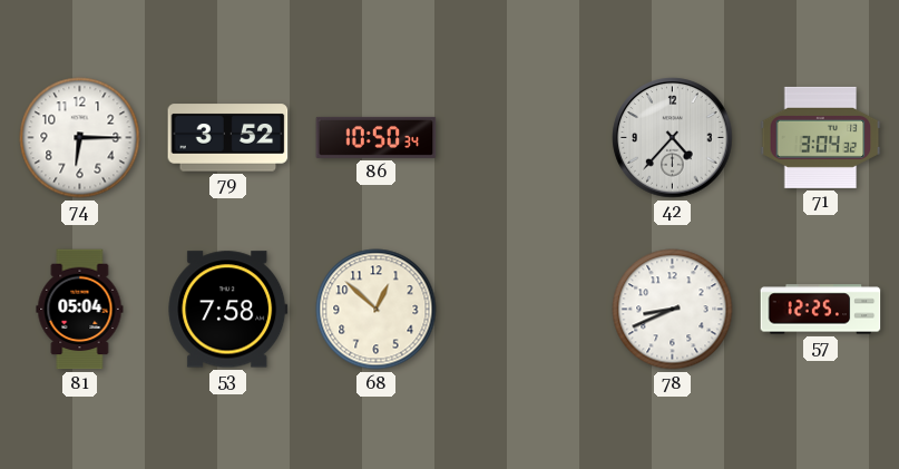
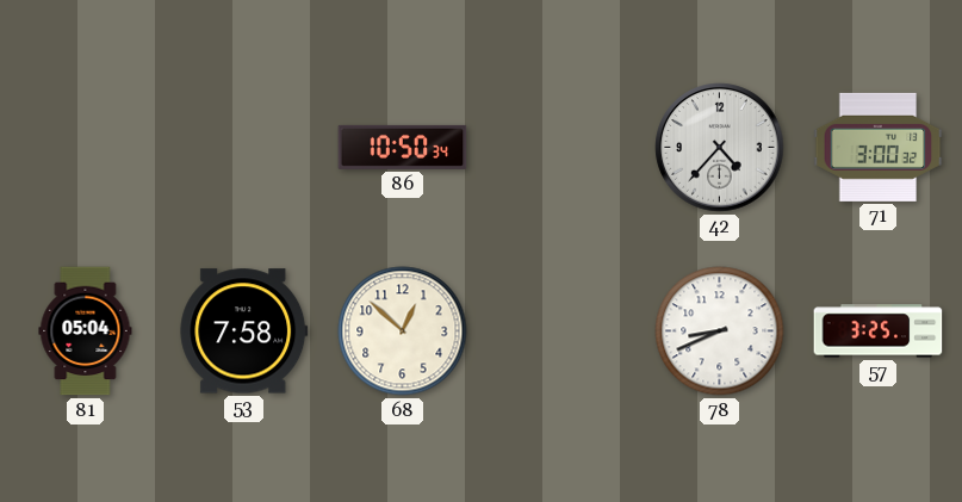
74: 6:15 -> none
79: 3:52 -> none
71: 3:04 -> 3:00
57: 12:25 -> 3:25
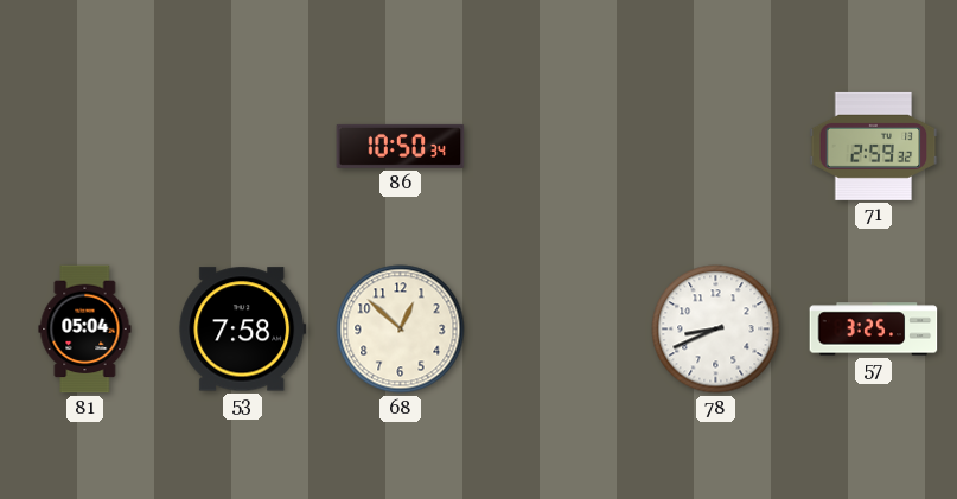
42: 4:37 -> none
71: 3:00 -> 2:59
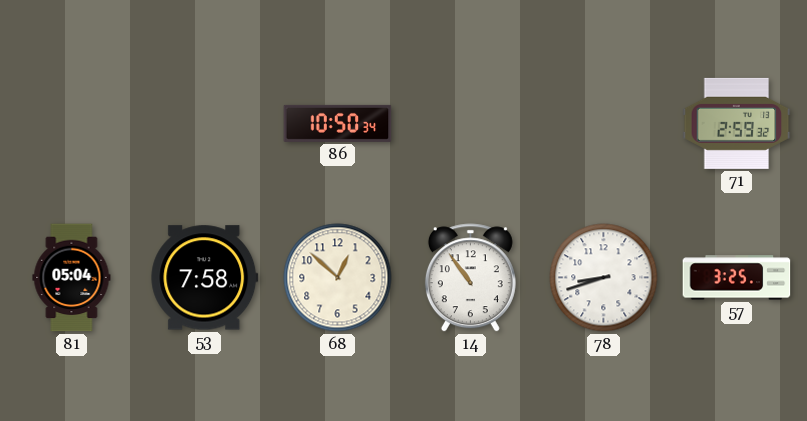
14: none -> 10:54
78: 8:41 -> 8:42
